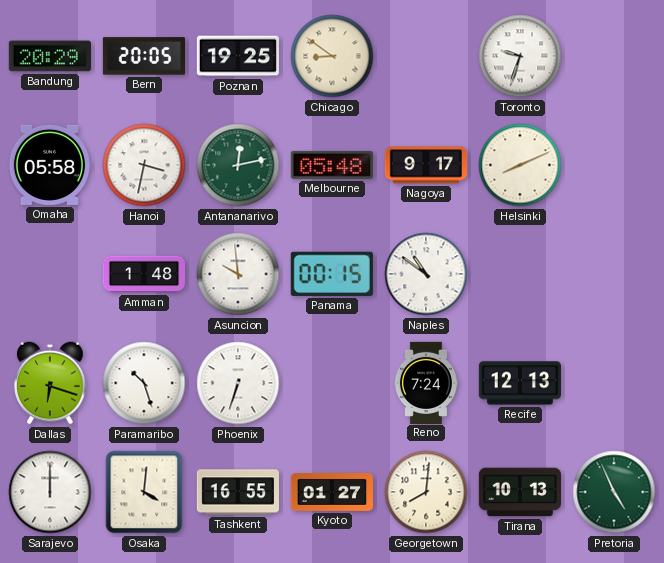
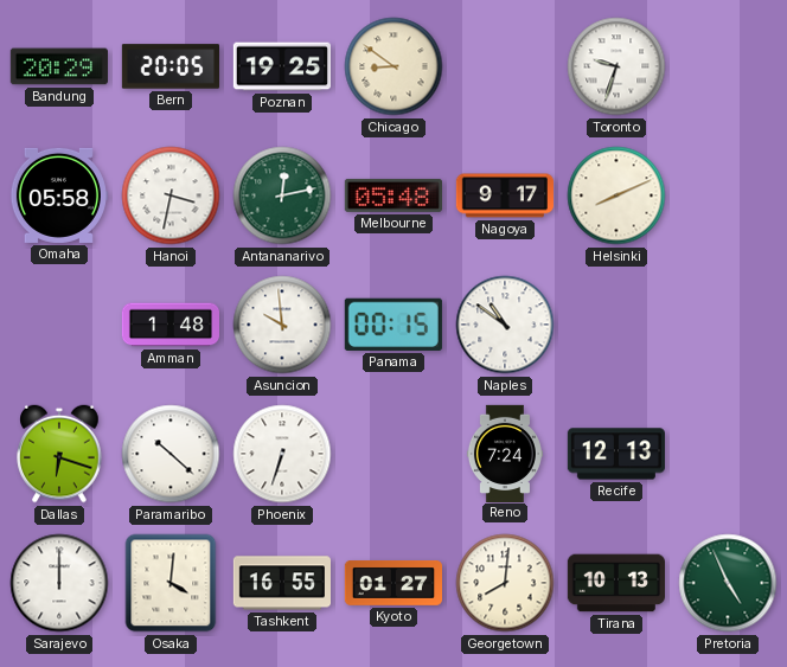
Paramaribo: 10:27 -> 10:22
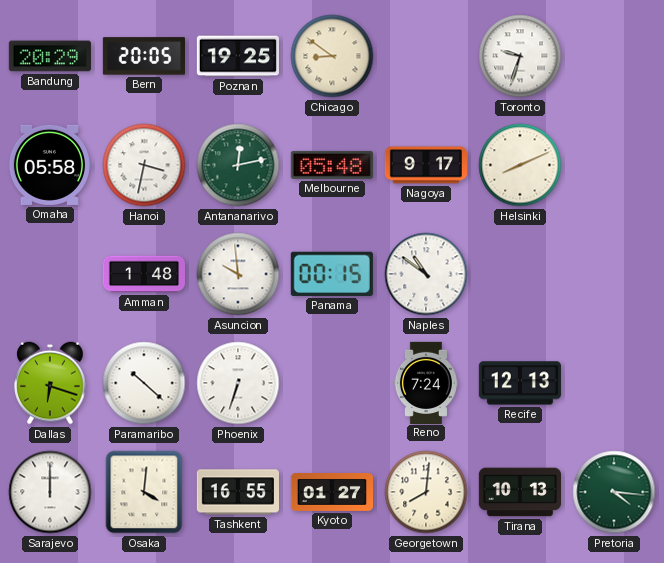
Pretoria: 4:56 -> 4:16
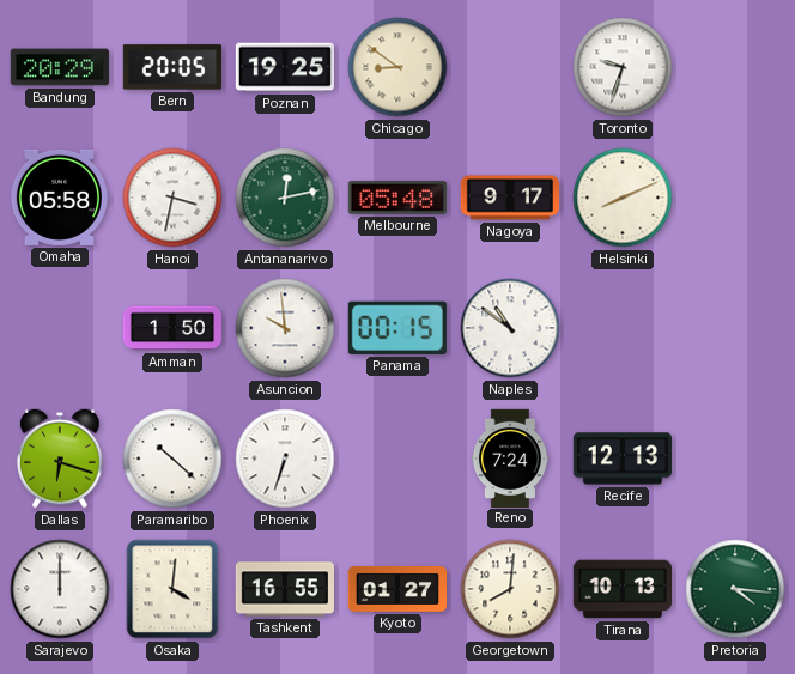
Amman: 1:48 -> 1:50
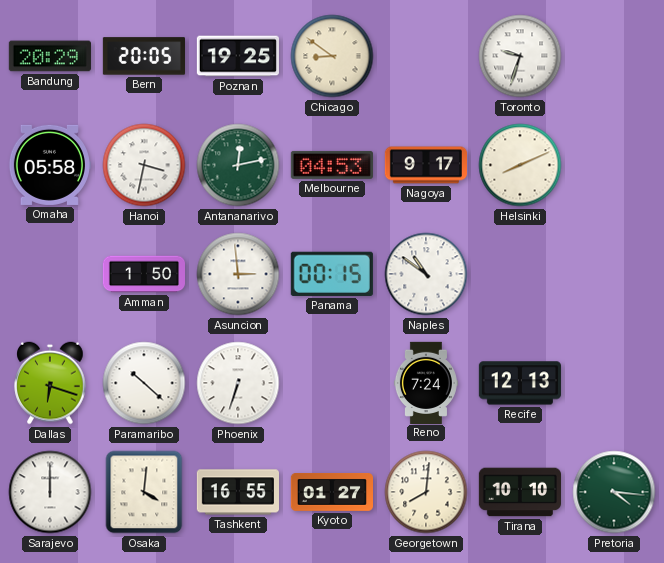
Melbourne: 05:48 -> 04:53
Asuncion: 9:59 -> 2:59
Tirana: 10:13 -> 10:10
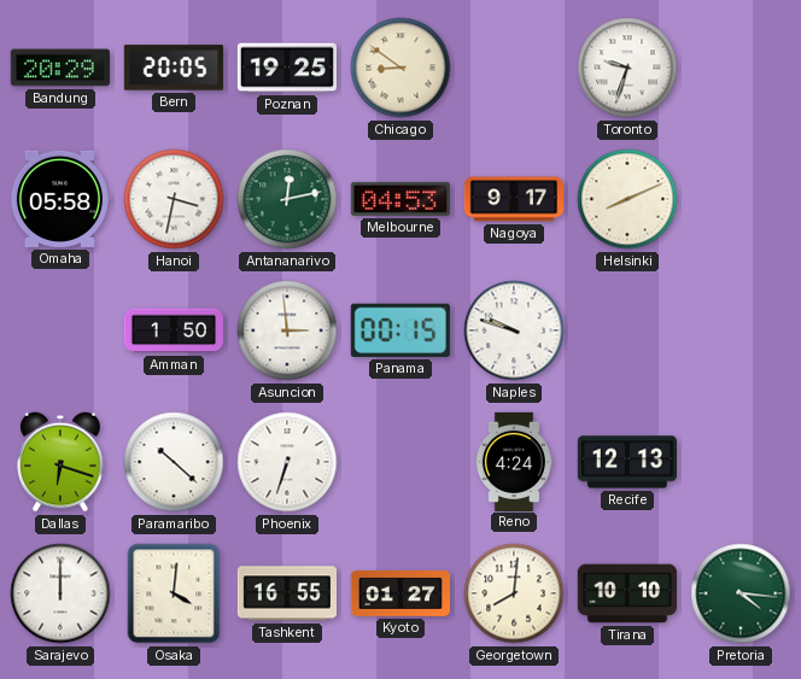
Naples: 10:51 -> 9:48
Reno: 7:24 -> 4:24
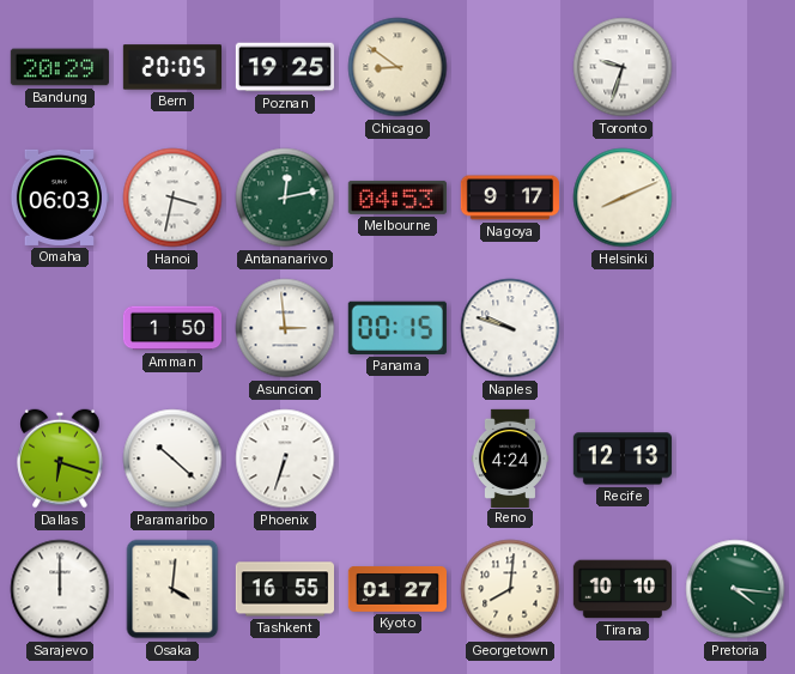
Omaha: 05:58 -> 06:03
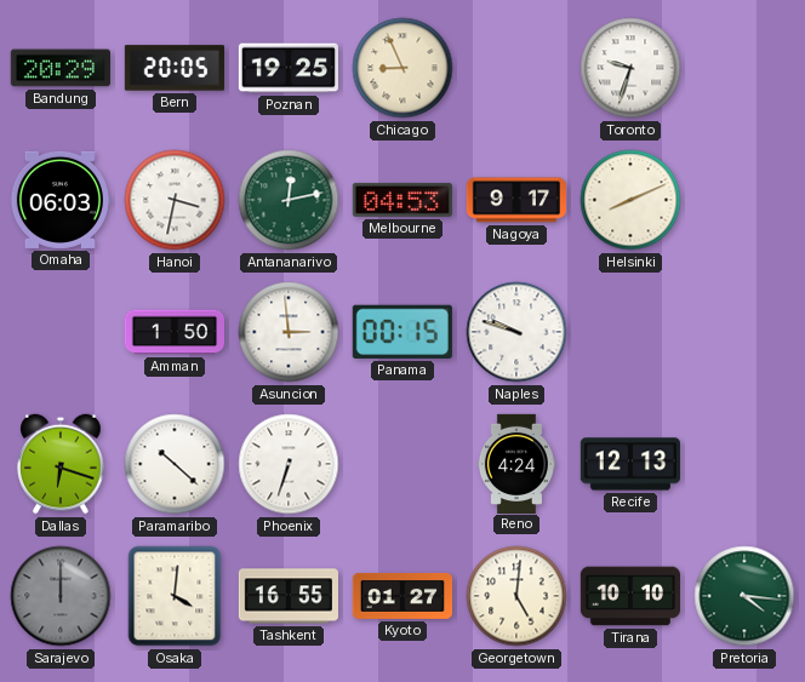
Chicago: 8:51 -> 8:56
Sarajevo dial: white -> grey
Georgetown: 8:01 -> 5:01
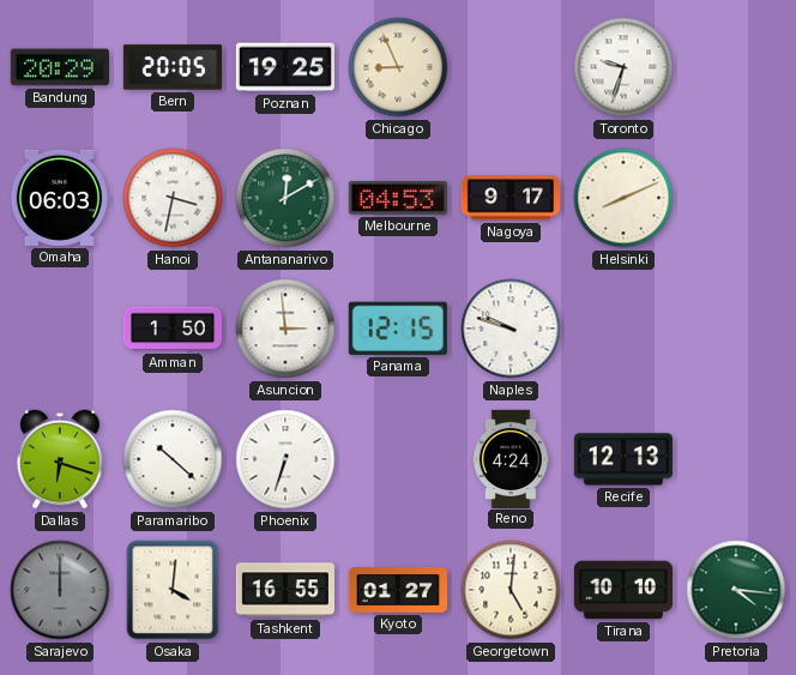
Antananarivo: 12:13 -> 12:10
Panama: 00:15 -> 12:15
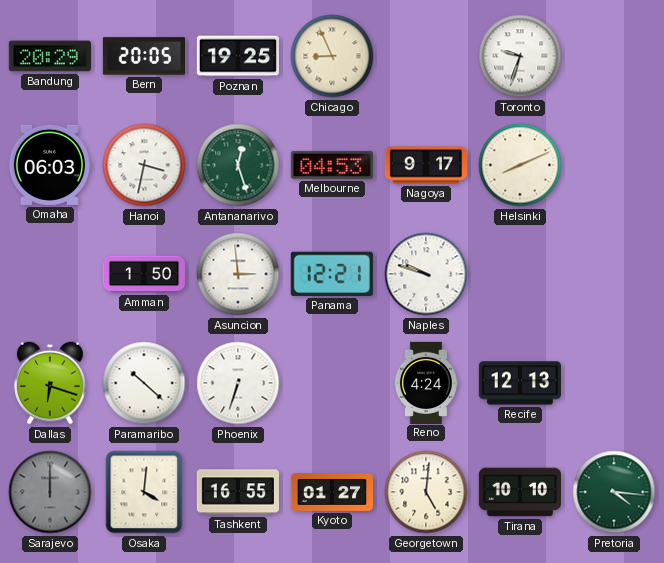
Antananarivo: 12:10 -> 12:27
Panama: 12:15 -> 12:21
